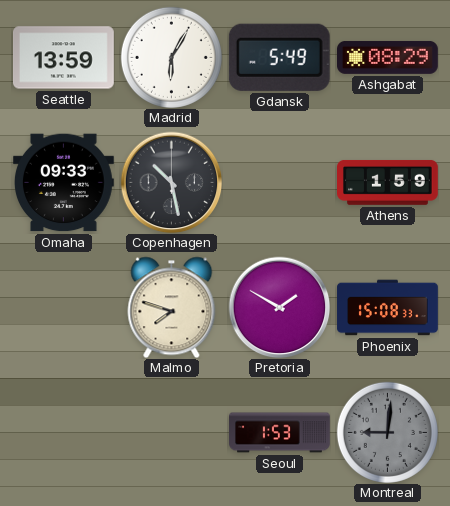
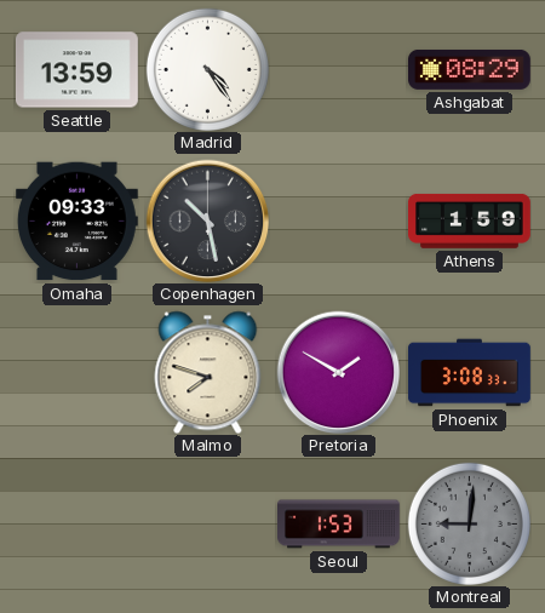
Madrid: 6:05 -> 4:24
Gdansk: 5:49 -> none
Phoenix: 15:08 -> 3:08
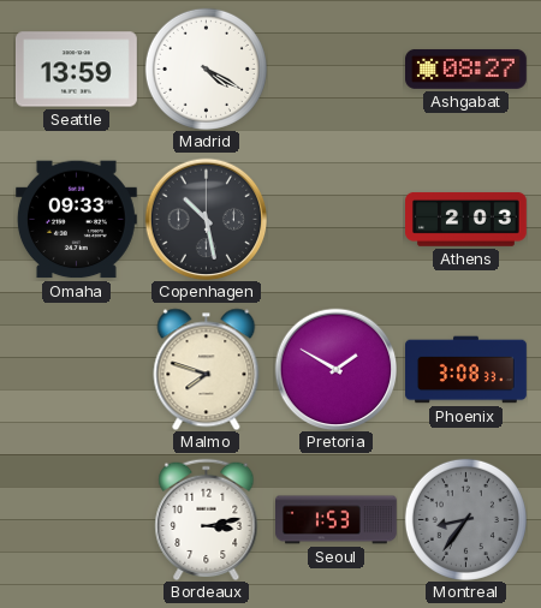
Madrid: 4:24 -> 4:20
Ashgabat: 08:29 -> 08:27
Athens: 1:59 -> 2:03
Bordeaux: none -> 3:13
Montreal: 9:01 -> 8:36
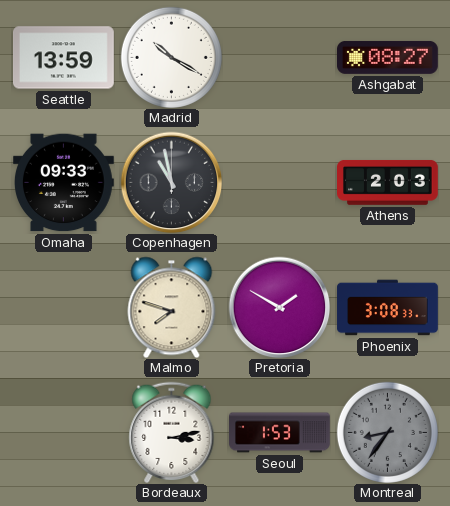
Madrid: 4:20 -> 10:20
Copenhagen: 10:28 -> 10:58
